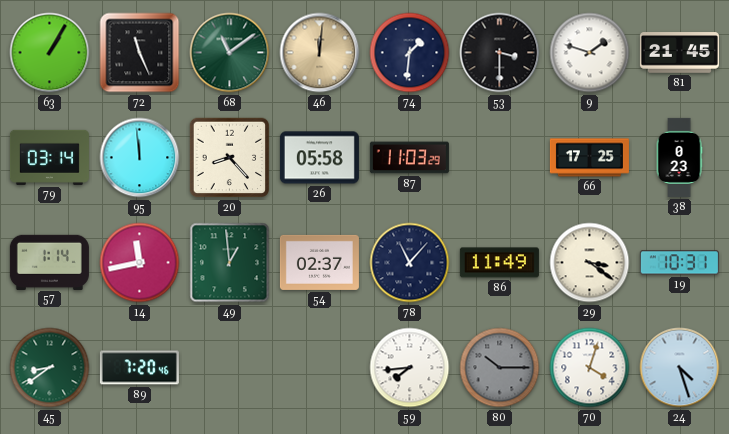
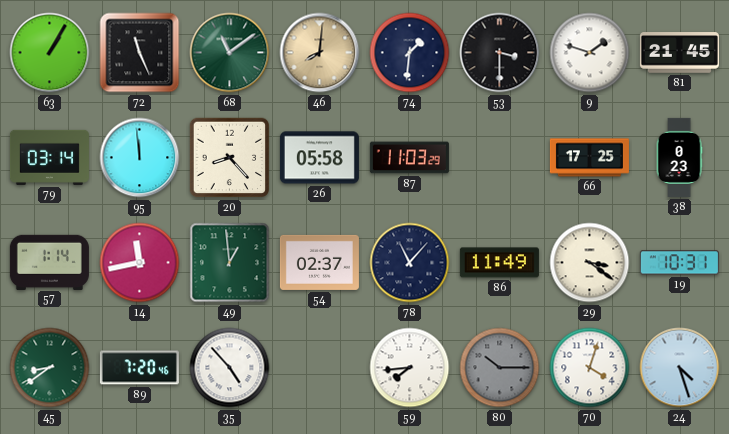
46: 12:01 -> 8:01
35: none -> 4:53
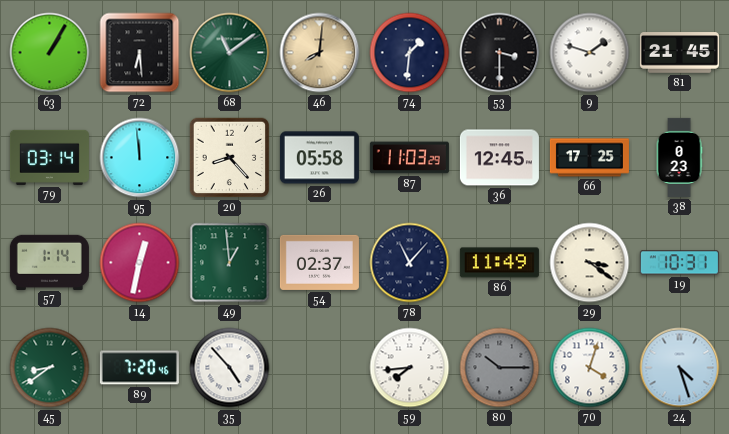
72: 11:26 -> 6:29
36: none -> 12:45
14: 11:43 -> 12:32
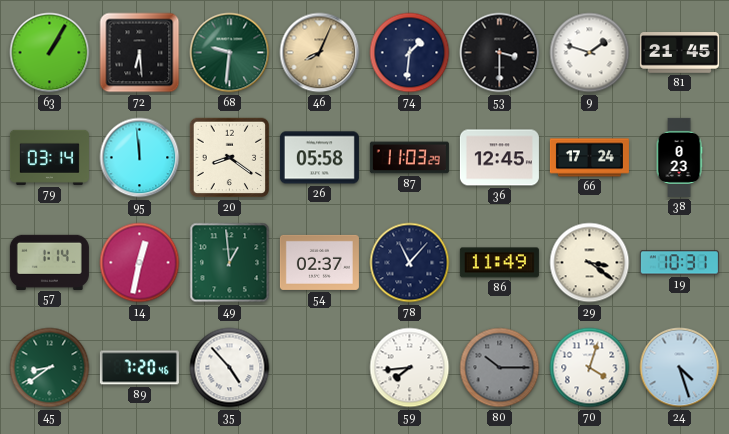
68: 11:09 -> 9:31
46: 8:01 -> 8:04
20: 8:23 -> 8:21
66: 17:25 -> 17:24
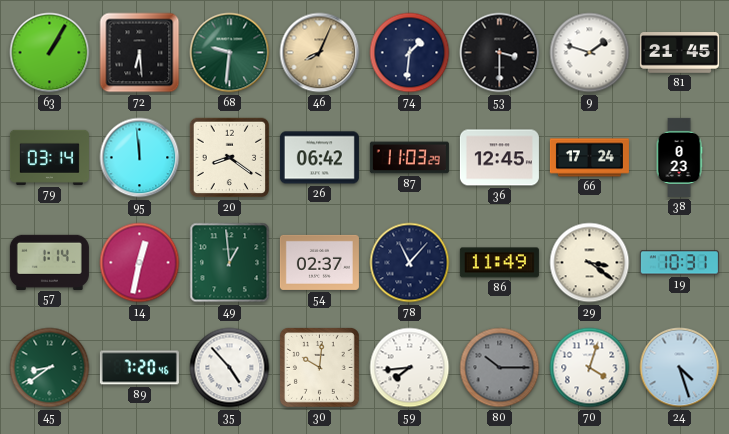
26: 05:58 -> 06:42
30: none -> 10:01
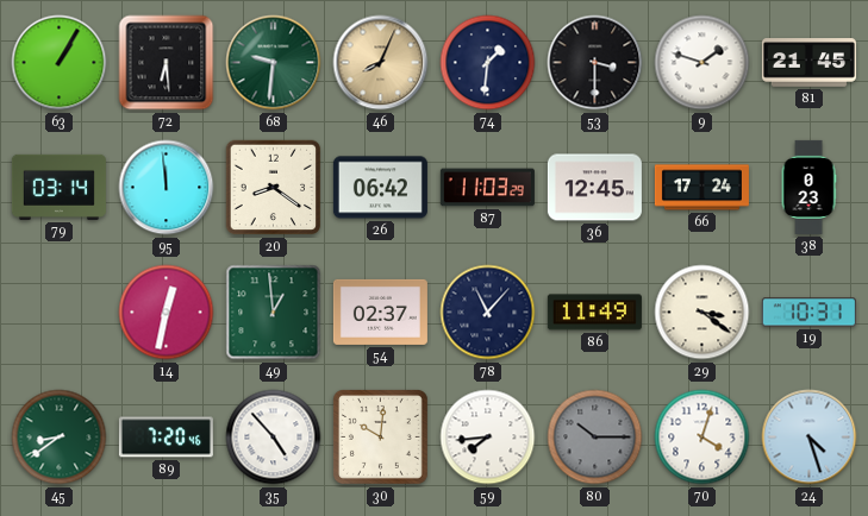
57: 1:14 -> none
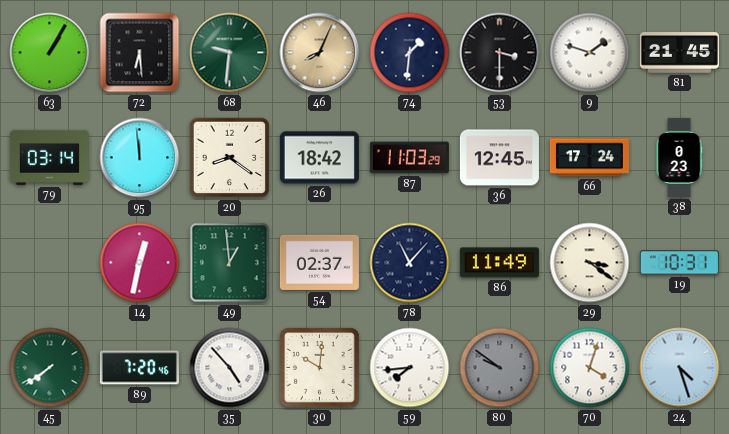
26: 06:42 -> 18:42
45: 8:39 -> 7:39
80: 10:15 -> 9:51
